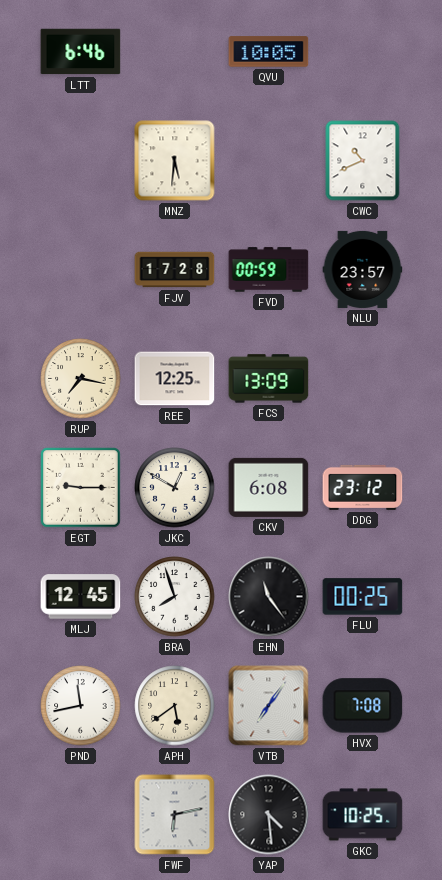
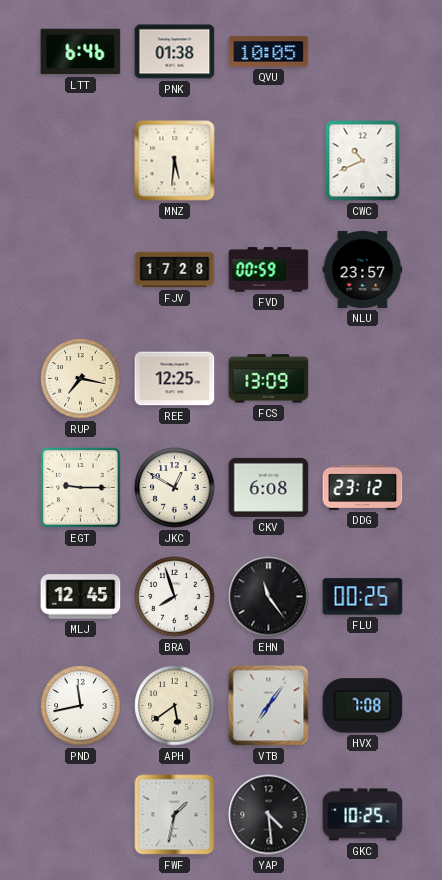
PNK: none -> 01:38
FWF: 6:13 -> 1:32
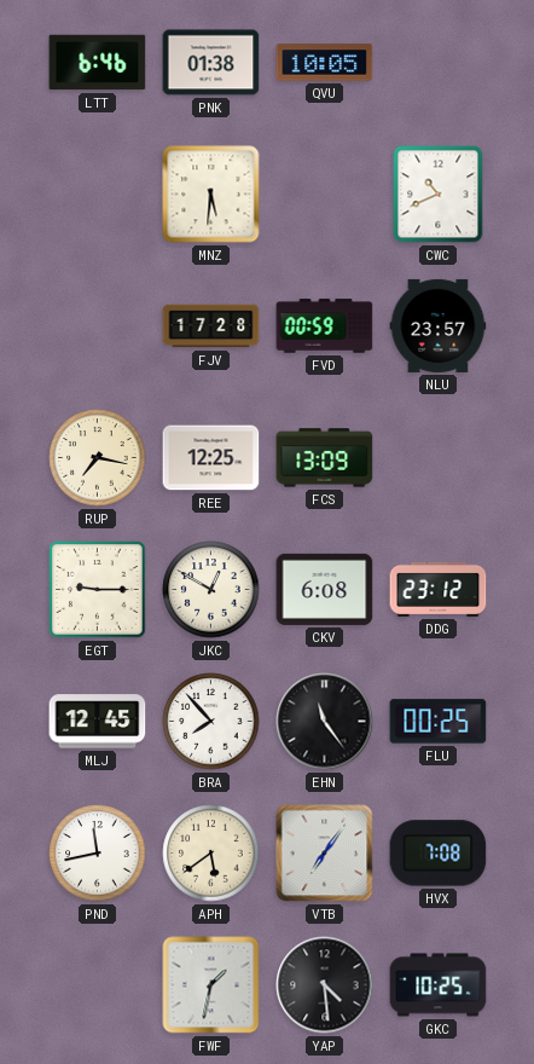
BRA: 7:57 -> 7:53
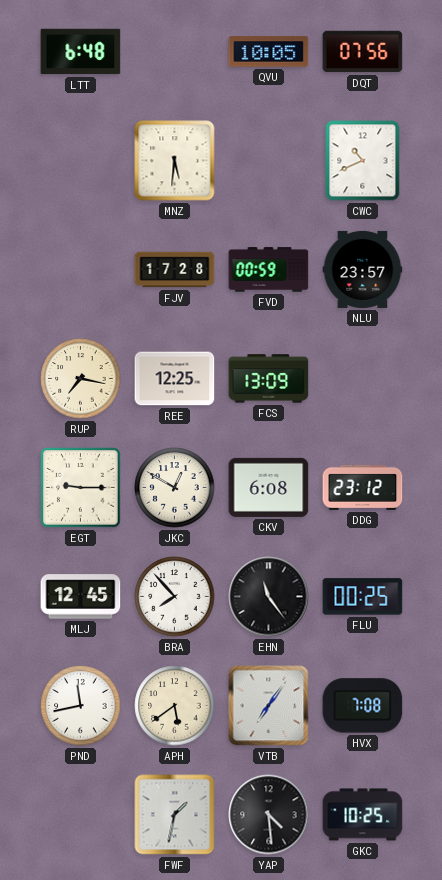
LTT: 6:46 -> 6:48
PNK: 01:38 -> none
DQT: none -> 07:56
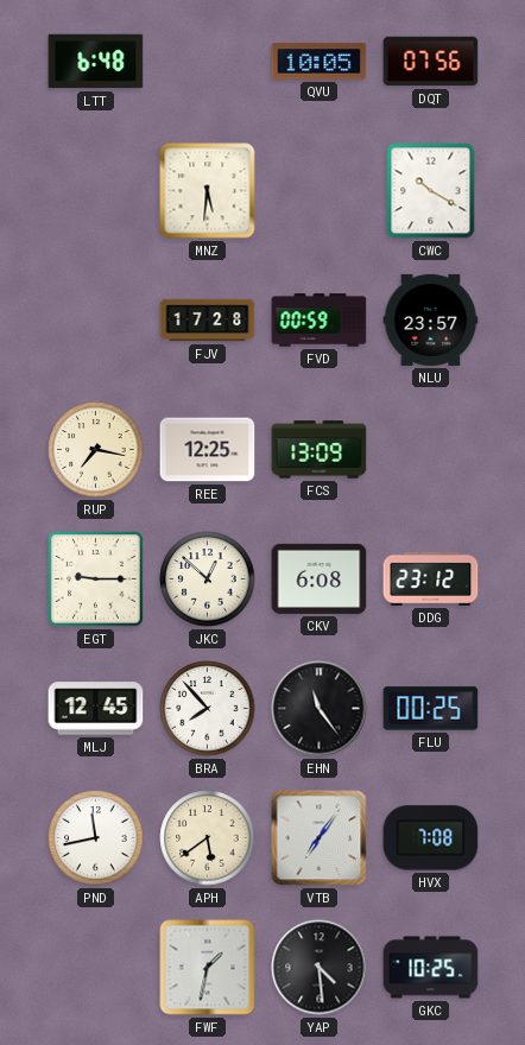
CWC: 10:41 -> 10:20
JKC: 12:50 -> 12:52
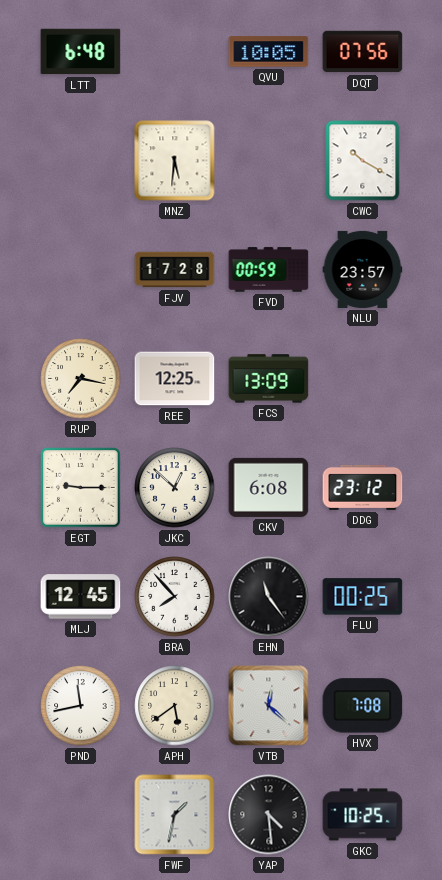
VTB: 7:06 -> 12:22
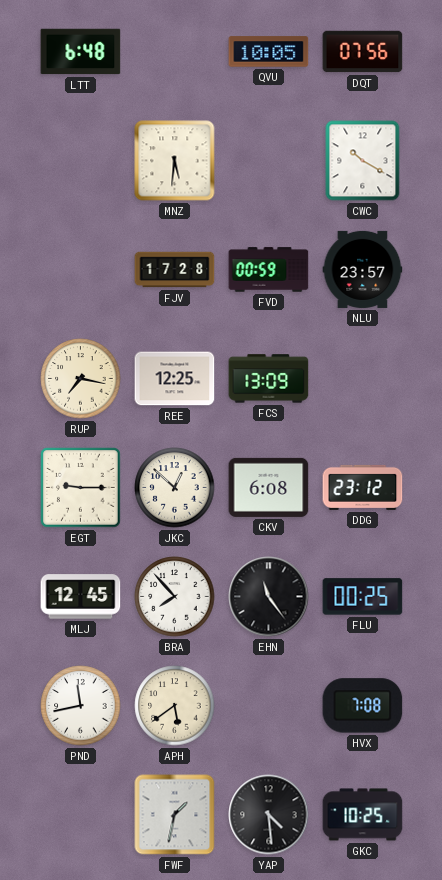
VTB: 12:22 -> none
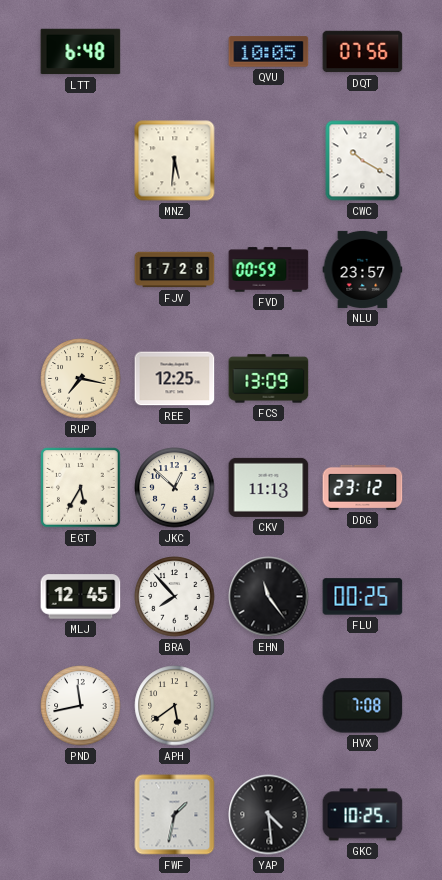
EGT: 9:15 -> 5:35
CKV: 6:08 -> 11:13
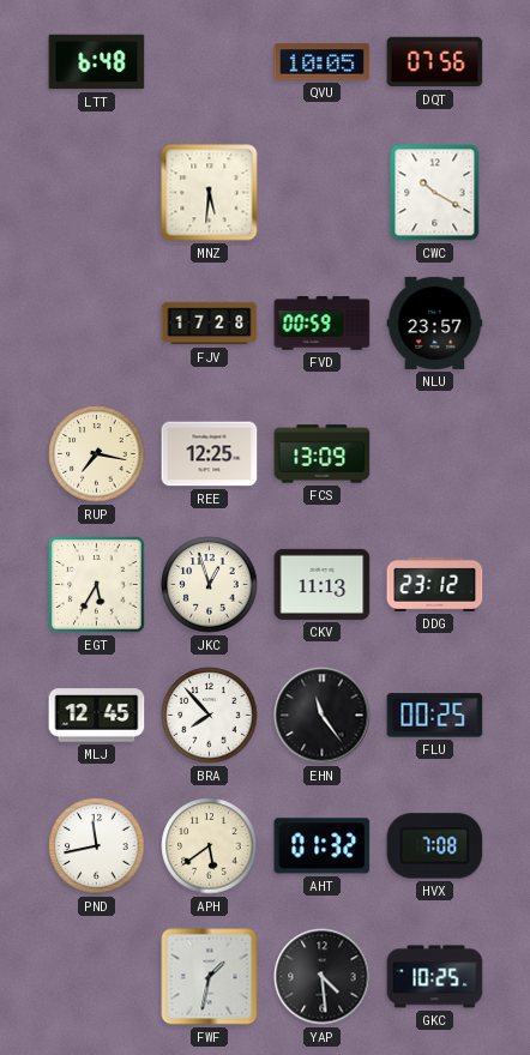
JKC: 12:52 -> 12:57
AHT: none -> 01:32
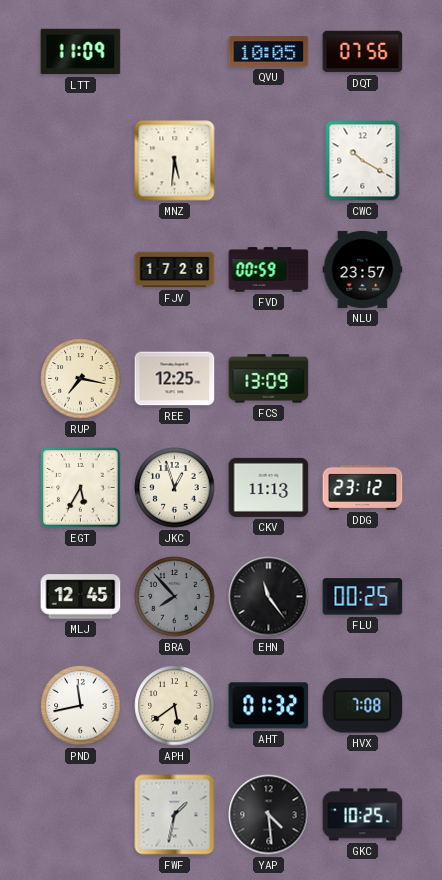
LTT: 6:48 -> 11:09
BRA dial: white -> grey
